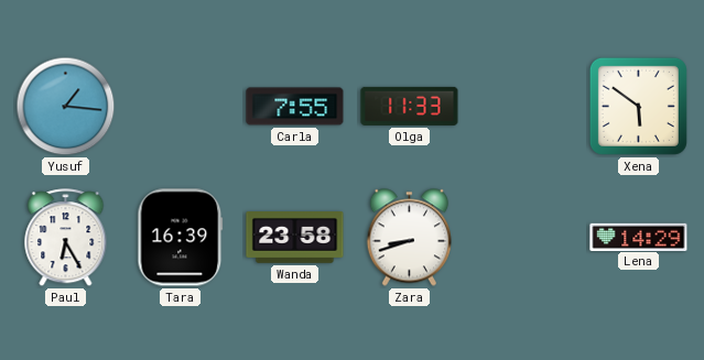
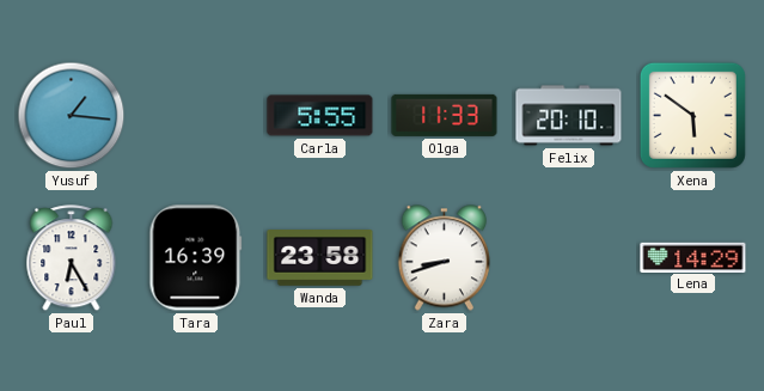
Carla: 7:55 -> 5:55
Felix: none -> 20:10
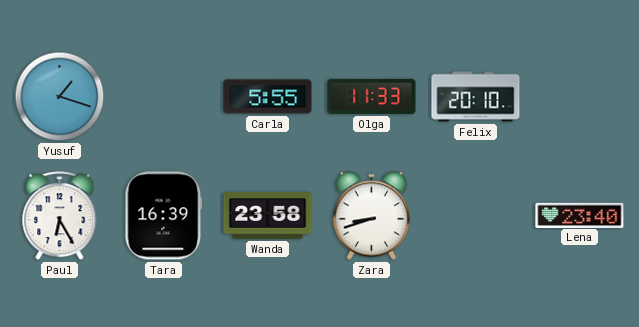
Yusuf: 1:16 -> 1:18
Xena: 5:51 -> none
Lena: 14:29 -> 23:40
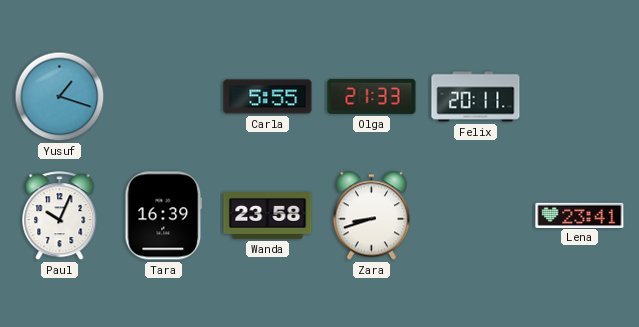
Olga: 11:33 -> 21:33
Felix: 20:10 -> 20:11
Paul: 6:25 -> 10:04
Lena: 23:40 -> 23:41
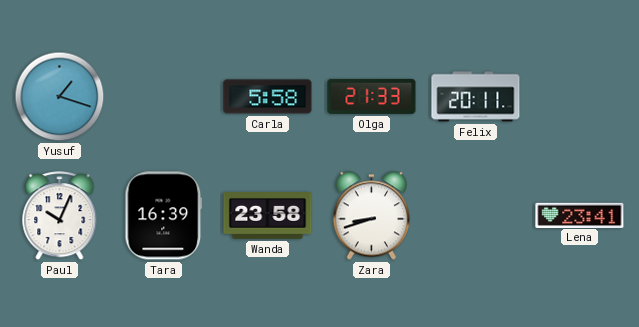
Carla: 5:55 -> 5:58
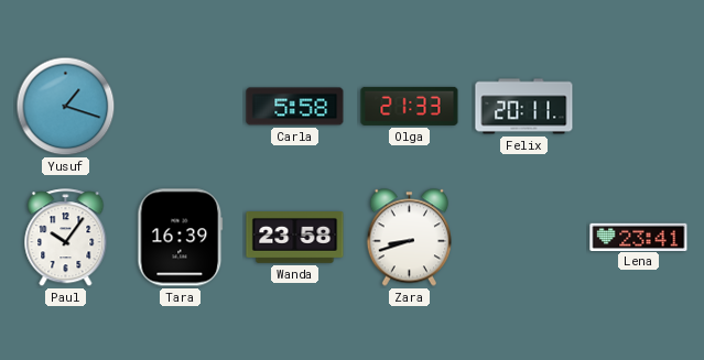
Paul: 10:04 -> 10:06
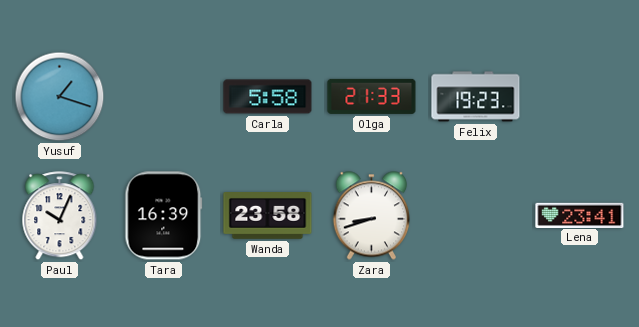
Felix: 20:11 -> 19:23
Paul: 10:06 -> 10:04
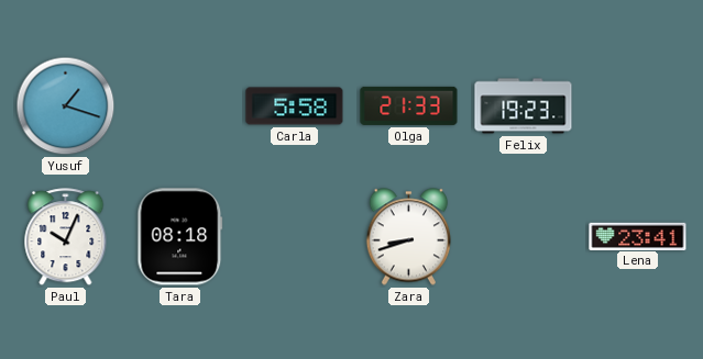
Tara: 16:39 -> 08:18
Wanda: 23:58 -> none
